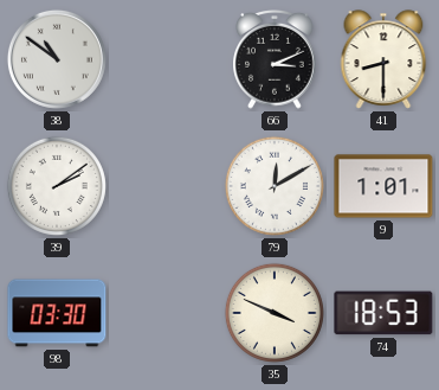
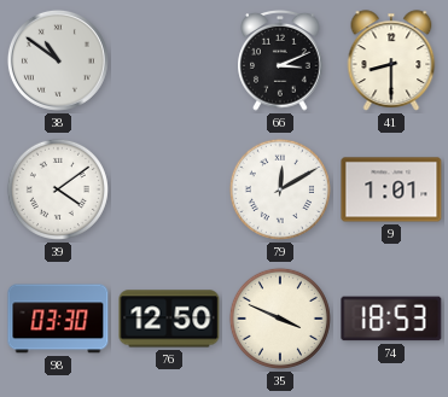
39: 2:09 -> 4:09
76: none -> 12:50
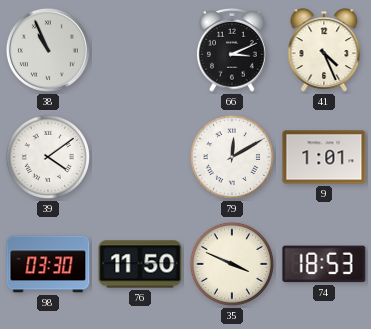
38: 10:51 -> 10:56
41: 8:30 -> 4:26
76: 12:50 -> 11:50
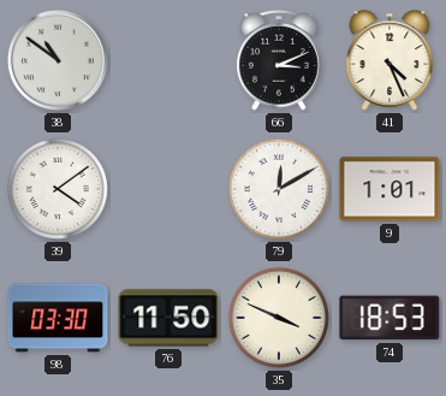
38: 10:56 -> 10:51
